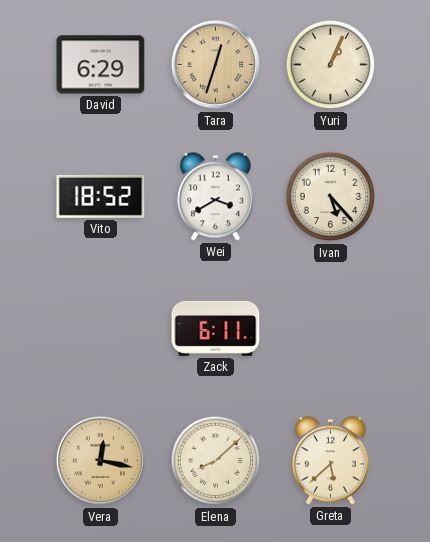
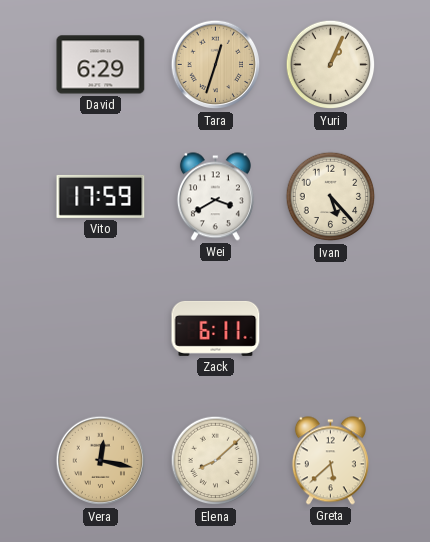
Vito: 18:52 -> 17:59
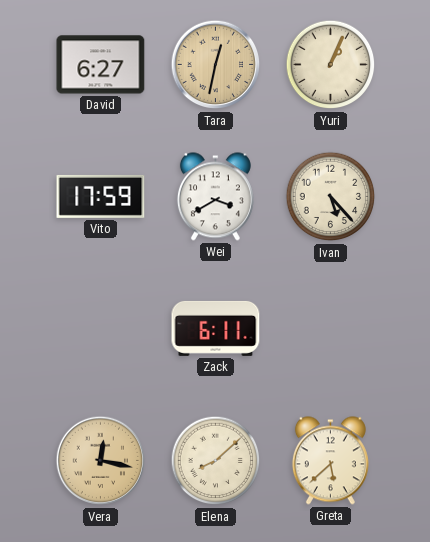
David: 6:29 -> 6:27
Tara: 12:33 -> 12:32
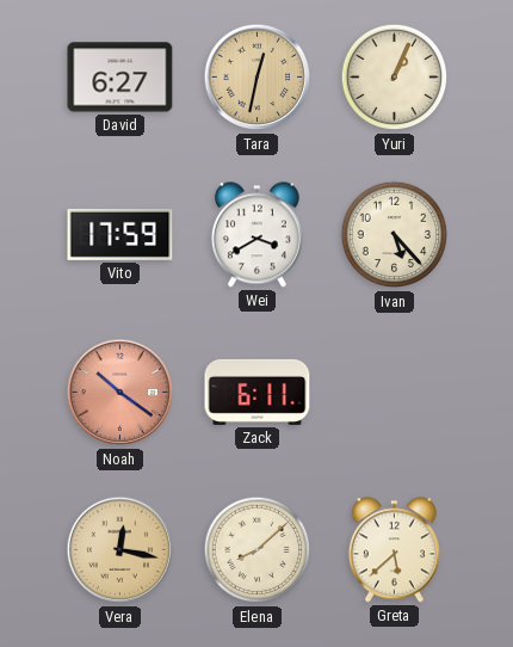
Noah: none -> 10:21
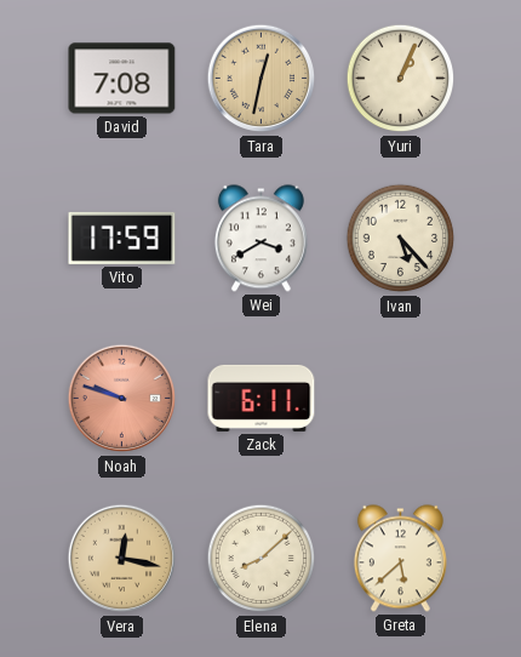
David: 6:27 -> 7:08
Noah: 10:21 -> 9:48
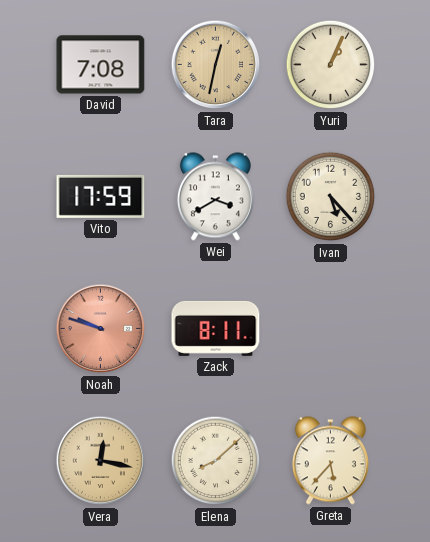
Zack: 6:11 -> 8:11
Greta: 5:38 -> 5:37
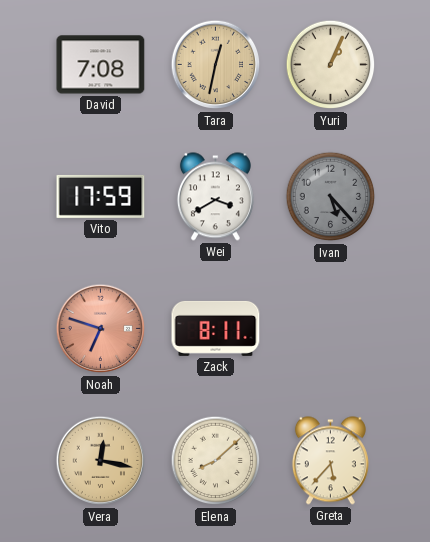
Ivan dial: cream -> grey
Noah: 9:48 -> 6:48
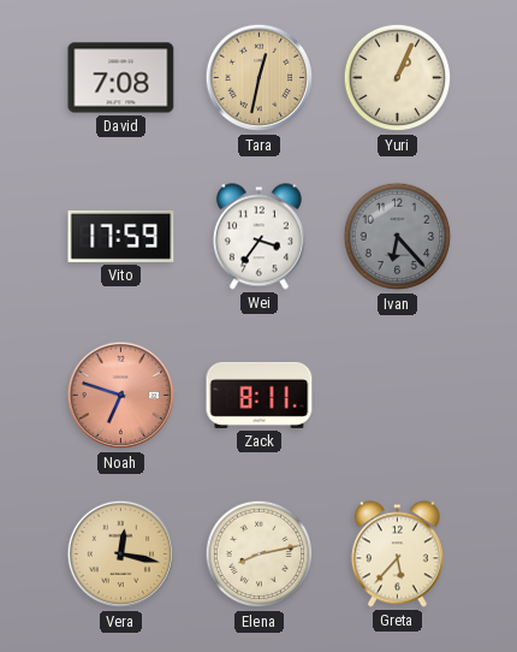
Wei: 3:40 -> 3:36
Ivan: 5:23 -> 6:23
Elena: 8:08 -> 8:13
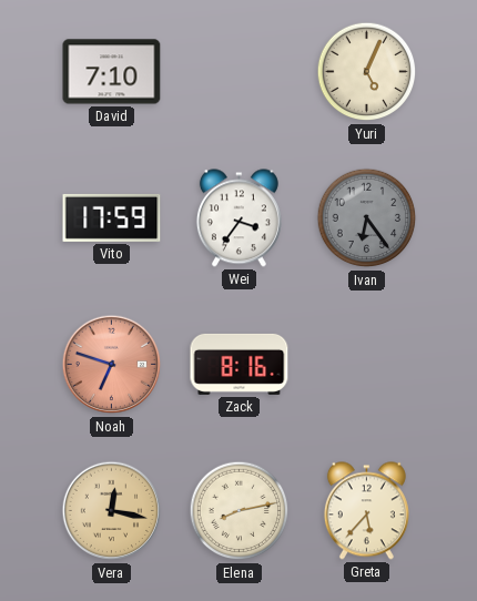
David: 7:08 -> 7:10
Tara: 12:32 -> none
Yuri: 1:04 -> 5:04
Ivan: 6:23 -> 6:24
Zack: 8:11 -> 8:16
